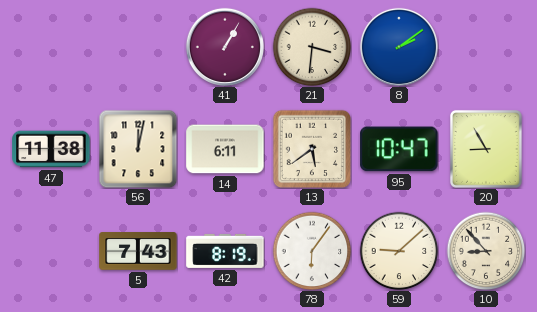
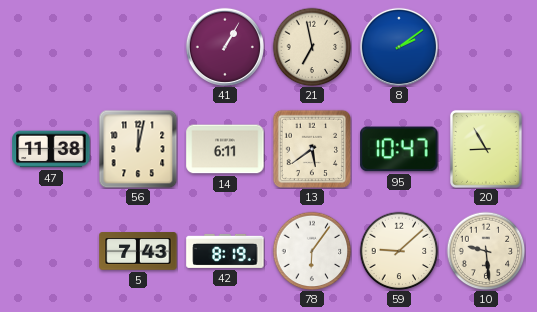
21: 3:31 -> 6:58
10: 8:53 -> 9:29
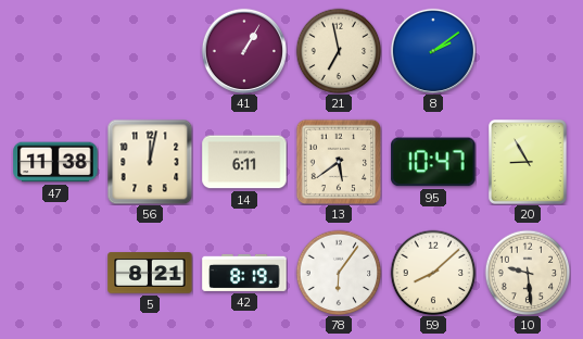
5: 7:43 -> 8:21
59: 9:08 -> 8:08
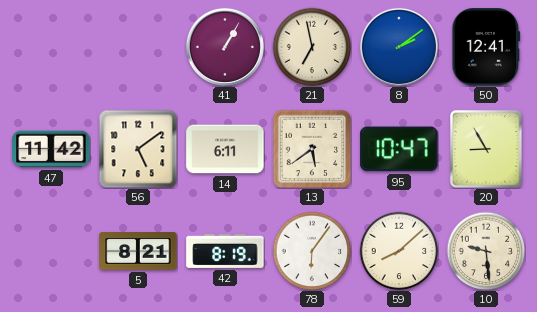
50: none -> 12:41
47: 11:38 -> 11:42
56: 12:02 -> 5:09
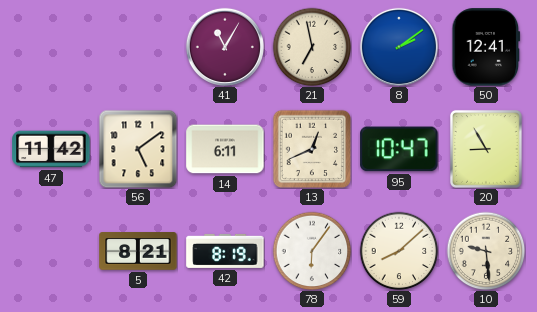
41: 1:05 -> 11:05
13: 5:39 -> 12:41
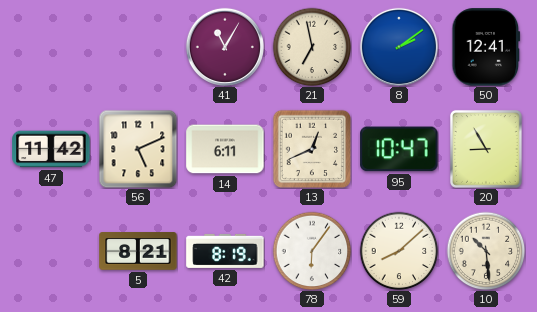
56: 5:09 -> 5:11
10: 9:29 -> 10:29
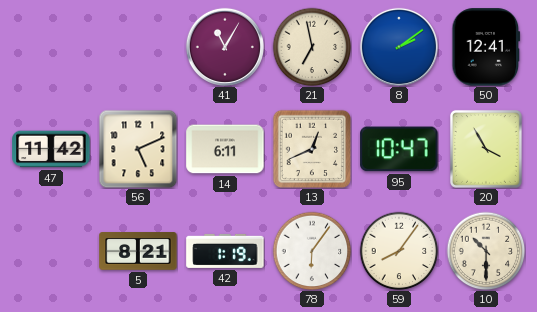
20: 8:55 -> 3:55
42: 8:19 -> 1:19
59: 8:08 -> 8:06
10: 10:29 -> 10:30
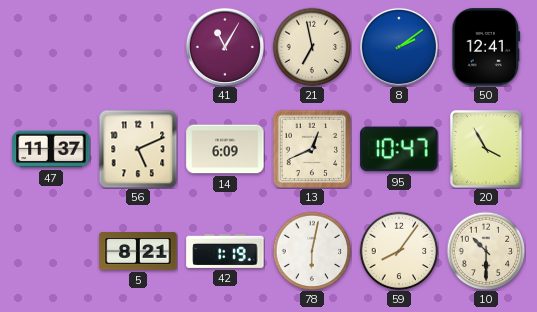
47: 11:42 -> 11:37
14: 6:11 -> 6:09
78: 6:06 -> 6:02
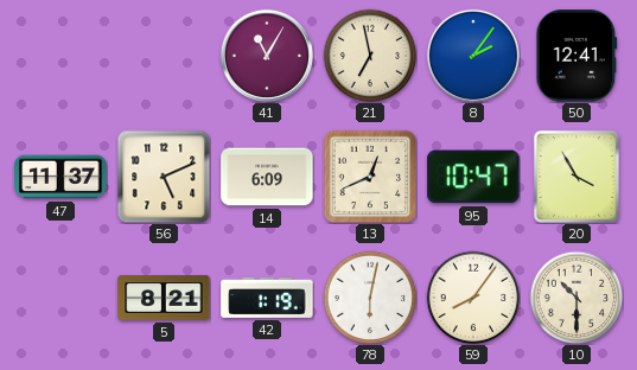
8: 2:09 -> 2:06
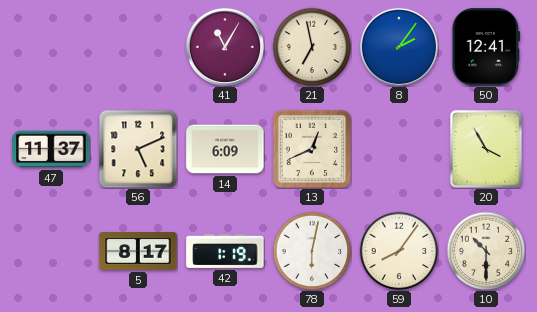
95: 10:47 -> none
5: 8:21 -> 8:17
